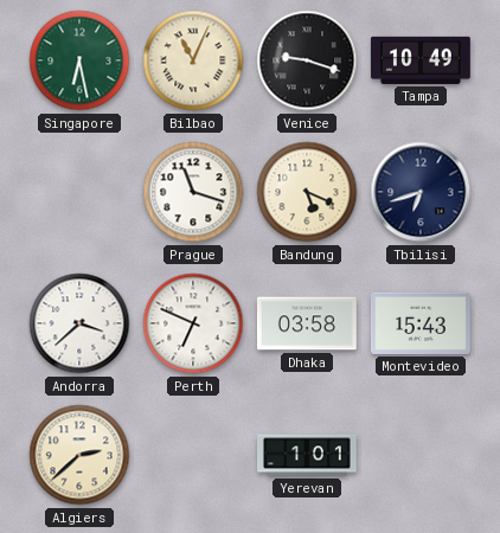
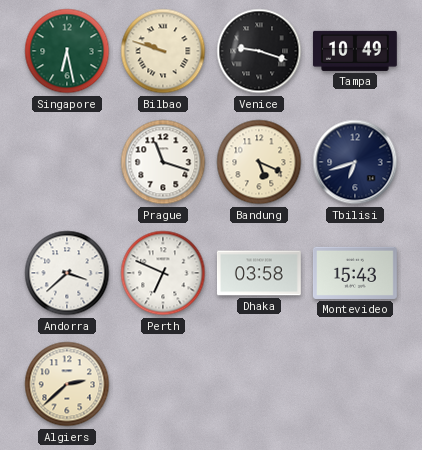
Bilbao: 11:04 -> 9:48
Yerevan: 1:01 -> none
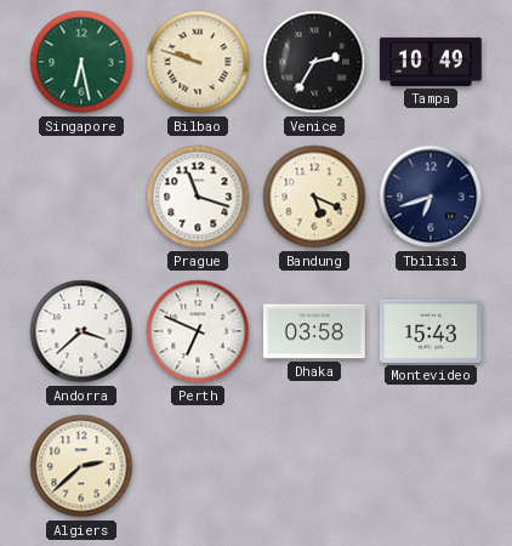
Venice: 9:18 -> 2:35
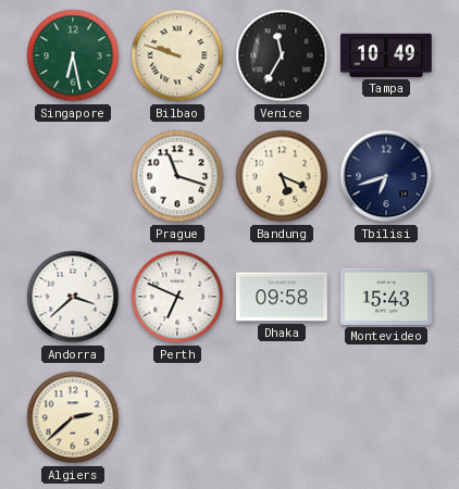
Venice: 2:35 -> 11:35
Dhaka: 03:58 -> 09:58
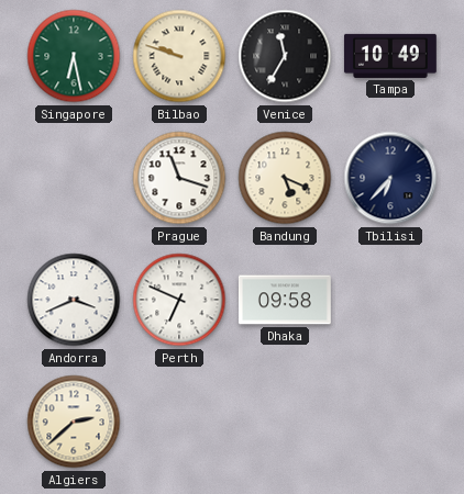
Tbilisi: 6:42 -> 6:37
Andorra: 3:38 -> 3:41
Montevideo: 15:43 -> none
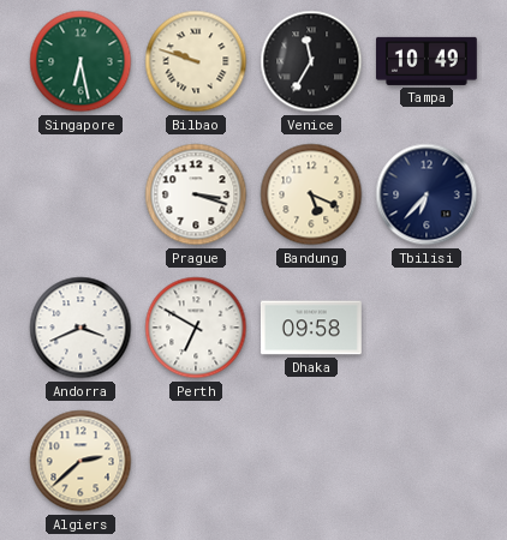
Prague: 11:18 -> 3:18
Perth: 6:49 -> 6:50
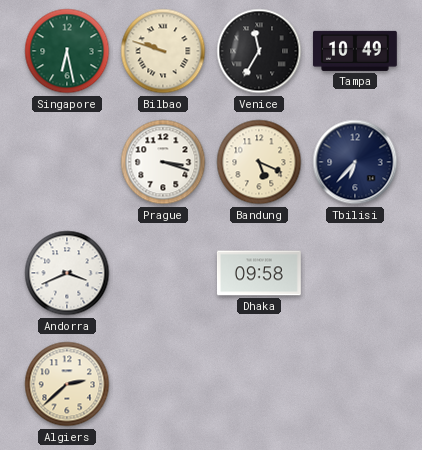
Perth: 6:50 -> none
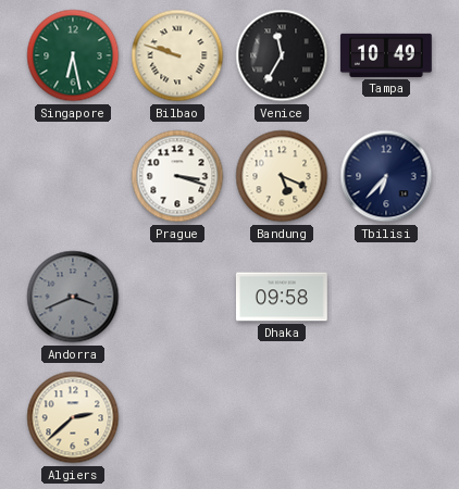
Andorra dial: white -> grey
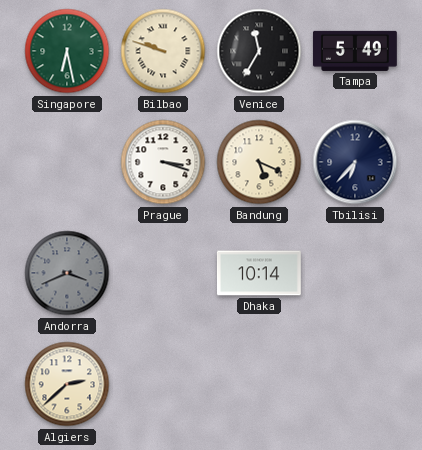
Tampa: 10:49 -> 5:49
Dhaka: 09:58 -> 10:14
